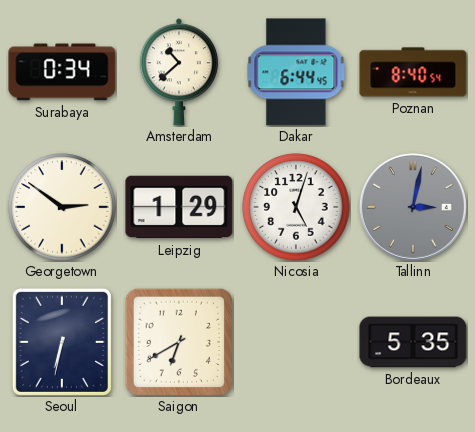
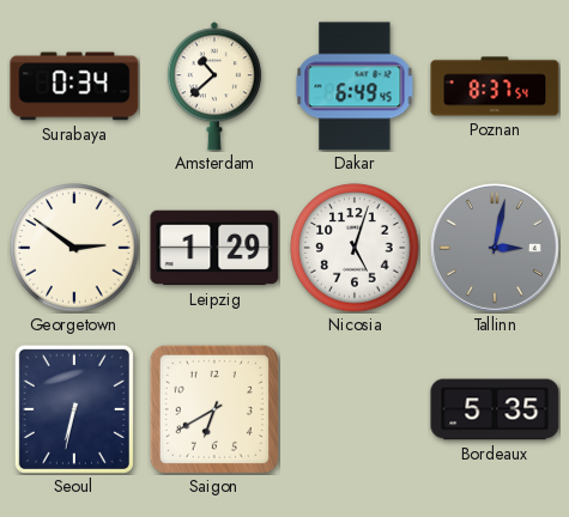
Dakar: 6:44 -> 6:49
Poznan: 8:40 -> 8:37
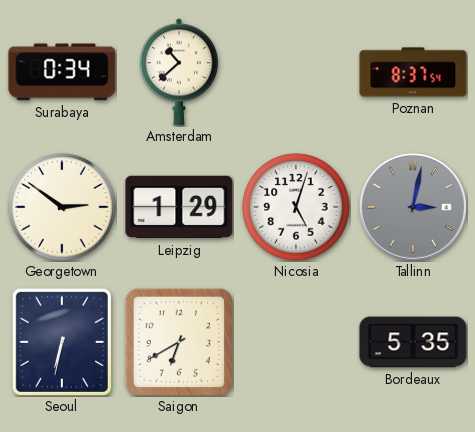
Dakar: 6:49 -> none
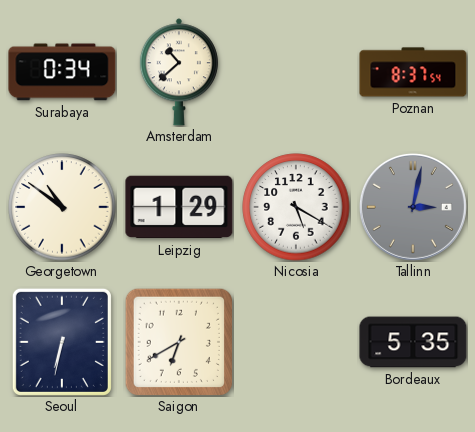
Georgetown: 2:51 -> 10:51
Nicosia: 5:03 -> 5:20
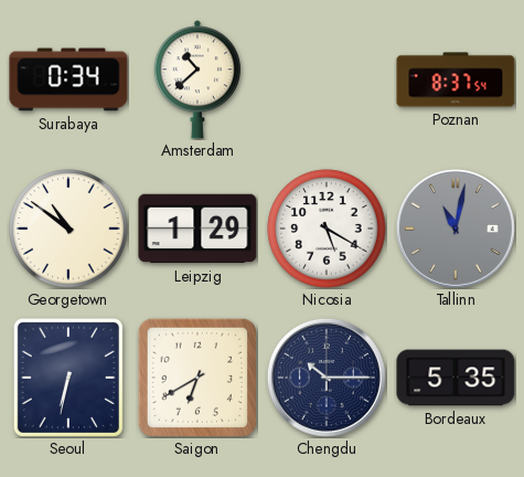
Tallinn: 3:02 -> 11:02
Chengdu: none -> 10:15
